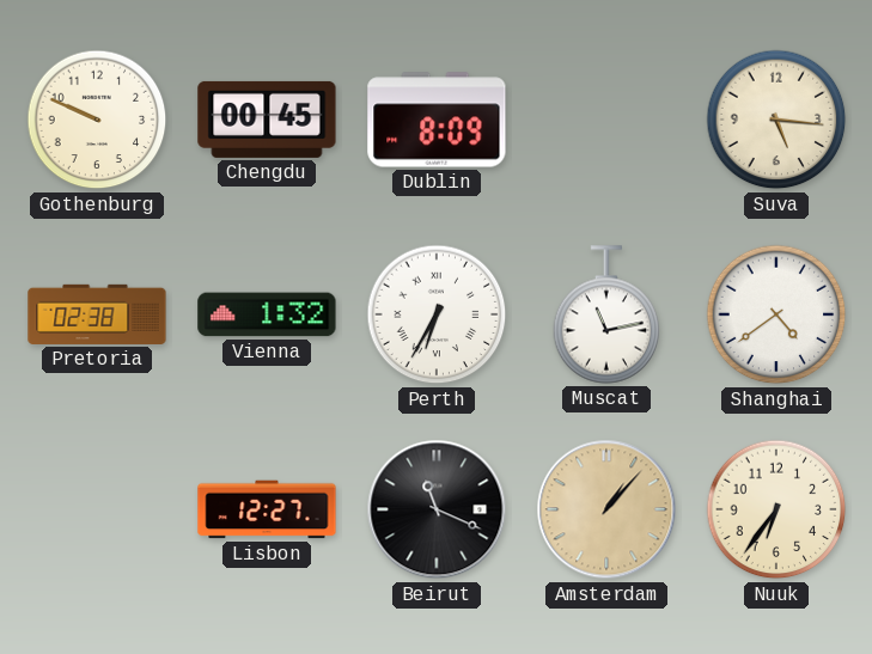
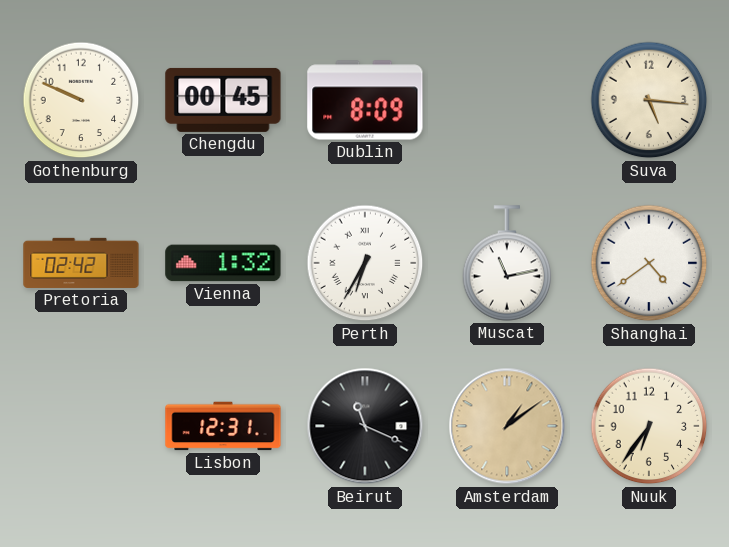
Pretoria: 02:38 -> 02:42
Lisbon: 12:27 -> 12:31
Amsterdam: 1:07 -> 1:09
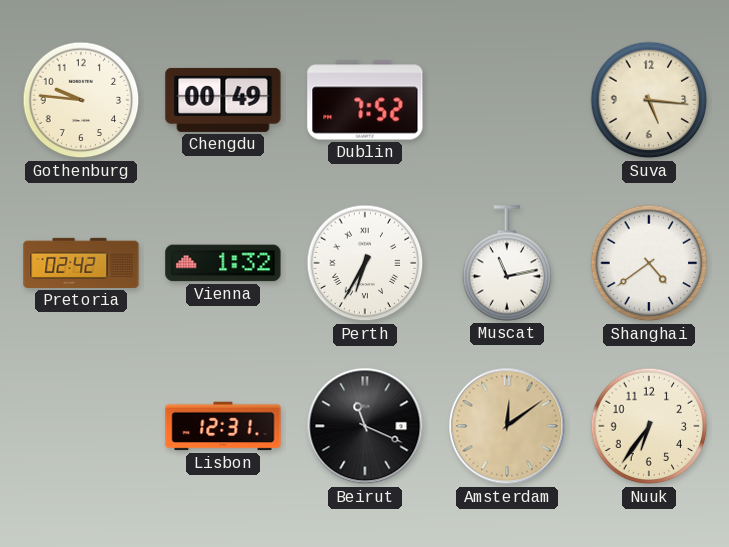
Gothenburg: 9:49 -> 9:46
Chengdu: 00:45 -> 00:49
Dublin: 8:09 -> 7:52
Amsterdam: 1:09 -> 12:09
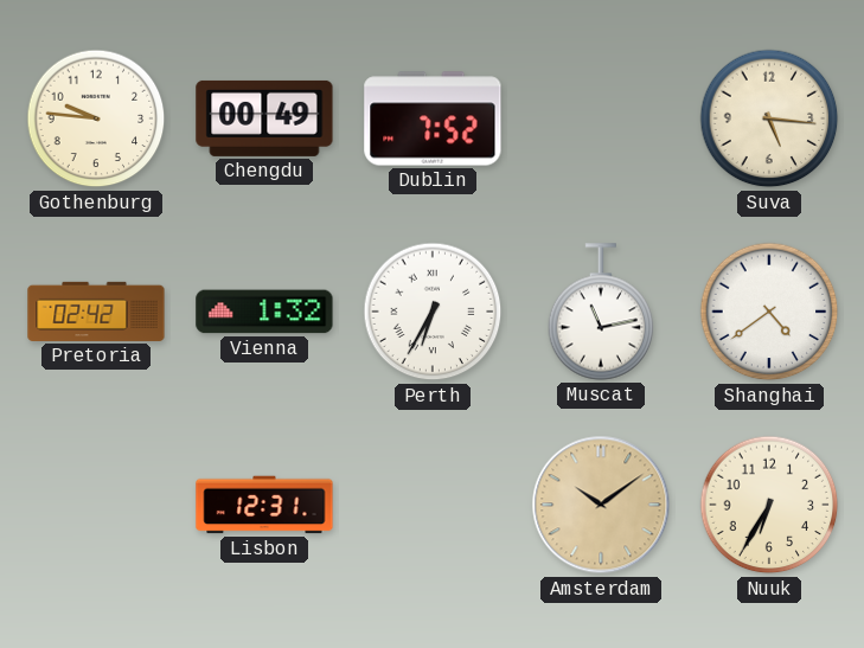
Beirut: 11:19 -> none
Amsterdam: 12:09 -> 10:09
Nuuk: 6:36 -> 6:35
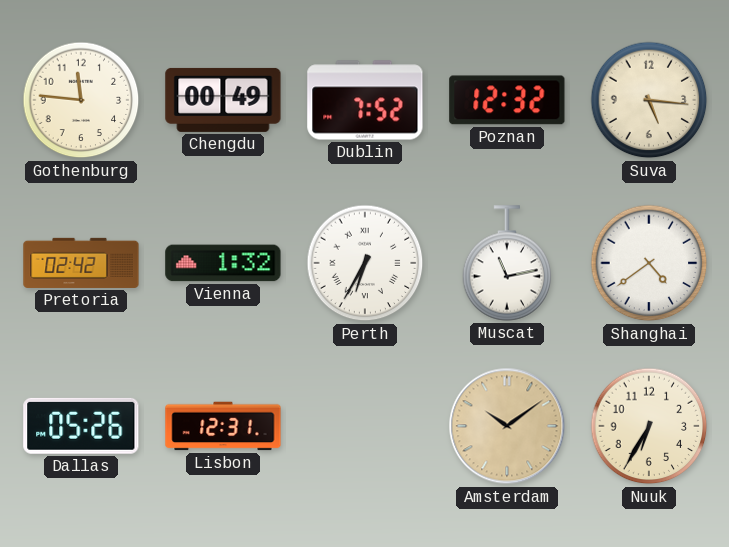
Gothenburg: 9:46 -> 11:46
Poznan: none -> 12:32
Dallas: none -> 05:26
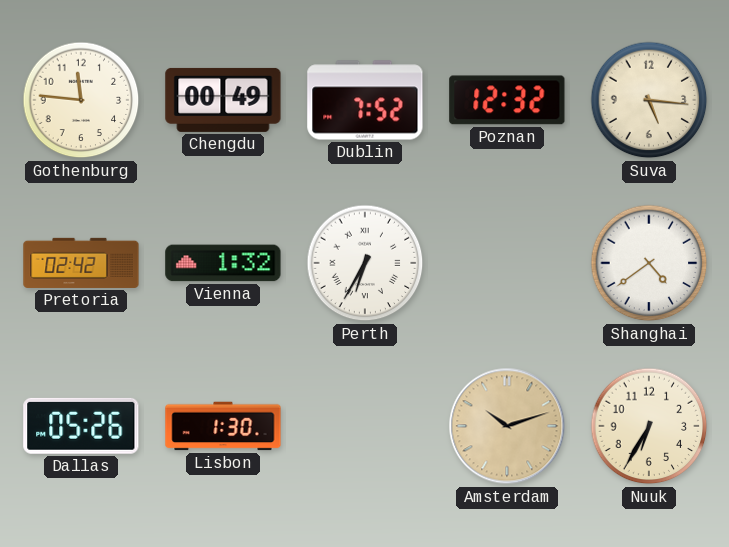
Muscat: 11:13 -> none
Lisbon: 12:31 -> 1:30
Amsterdam: 10:09 -> 10:12
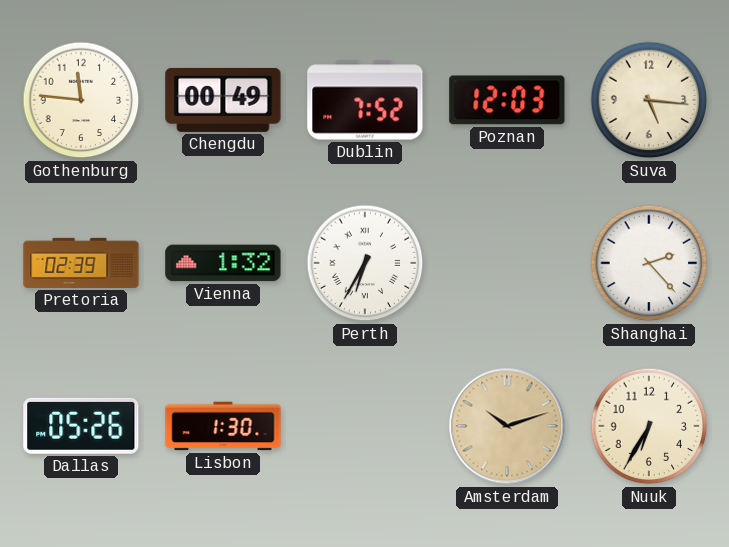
Poznan: 12:32 -> 12:03
Pretoria: 02:42 -> 02:39
Shanghai: 4:39 -> 2:23
